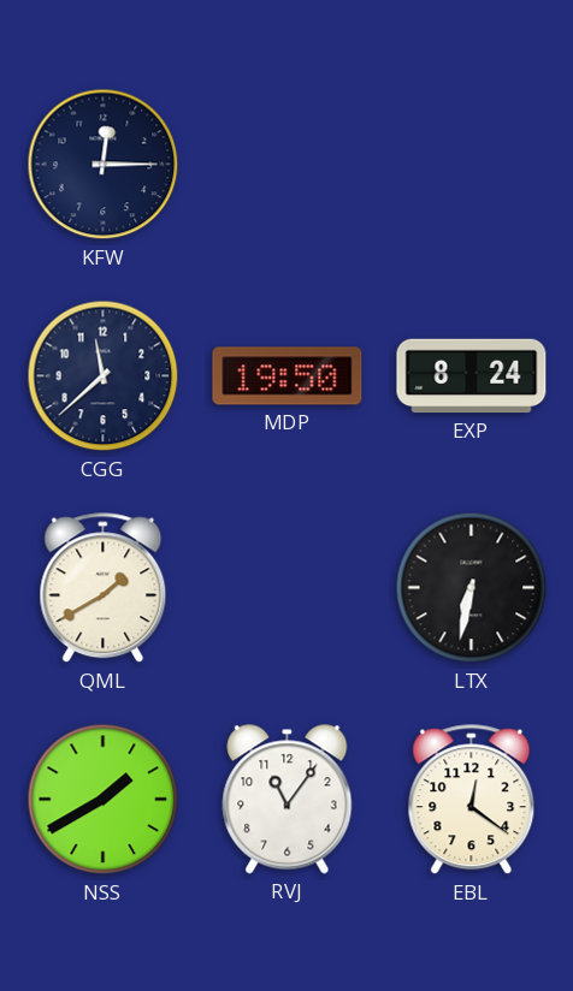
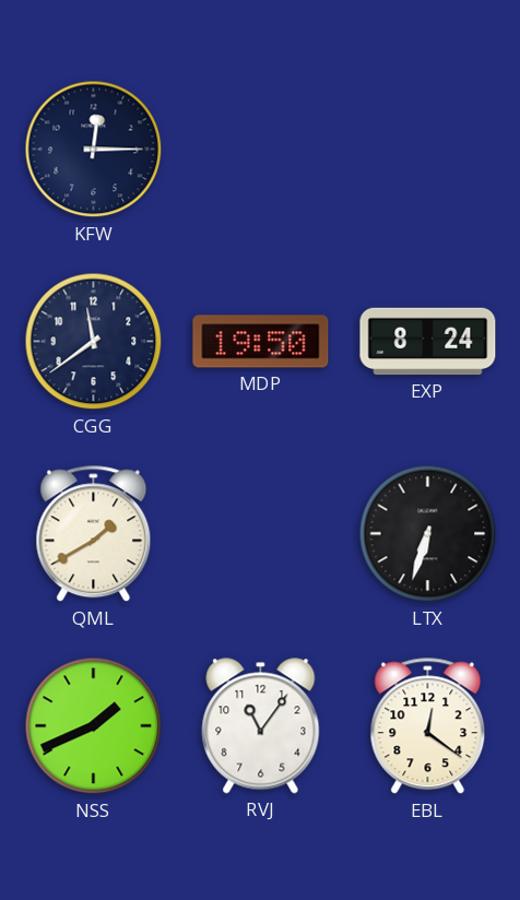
CGG: 11:38 -> 11:39
LTX: 6:32 -> 6:33
NSS: 1:40 -> 1:41
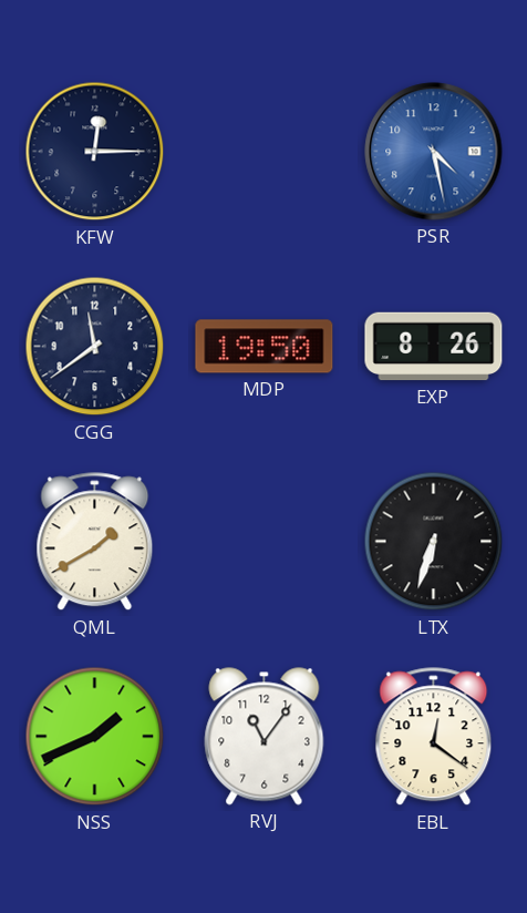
PSR: none -> 4:28
EXP: 8:24 -> 8:26
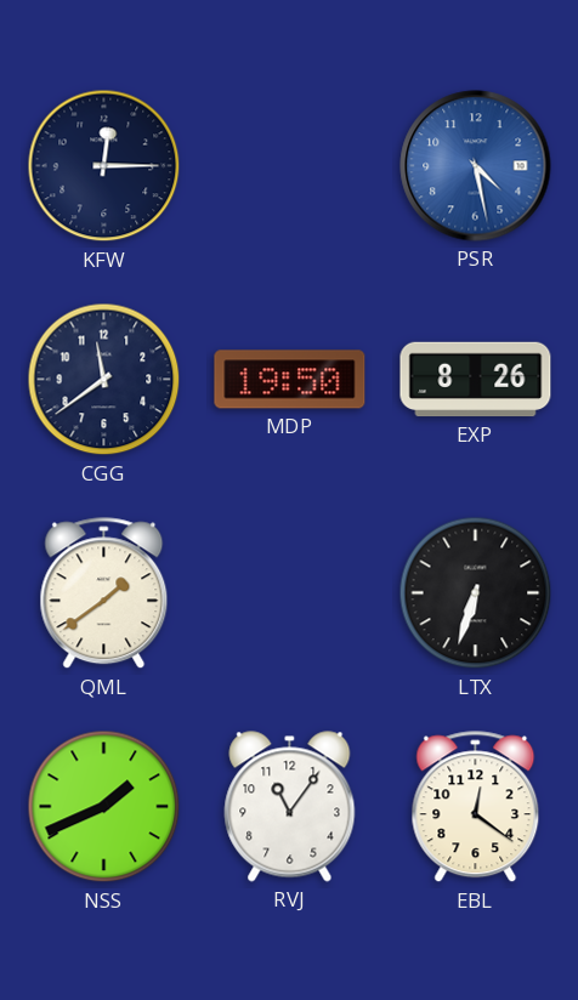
QML: 1:40 -> 1:39
